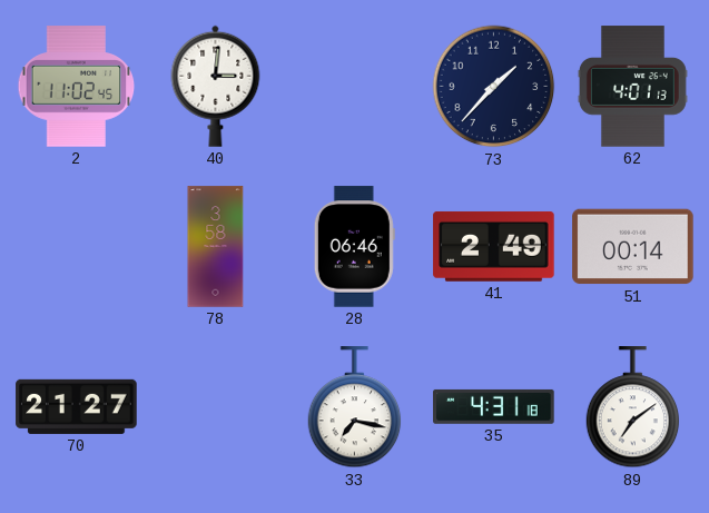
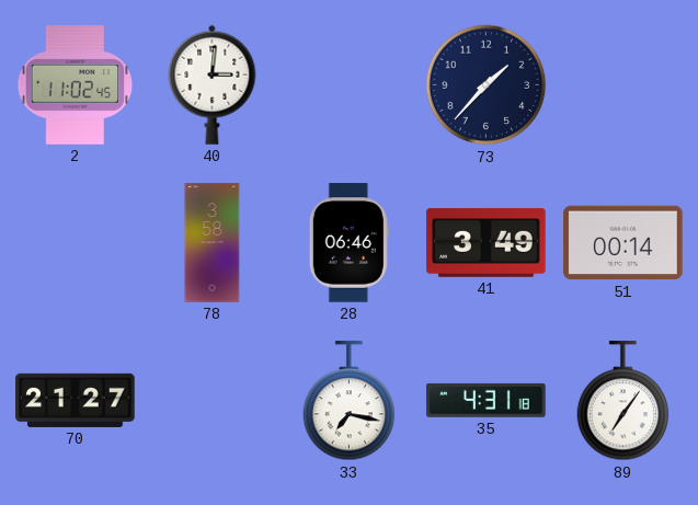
62: 4:01 -> none
41: 2:49 -> 3:49
89: 7:09 -> 7:06
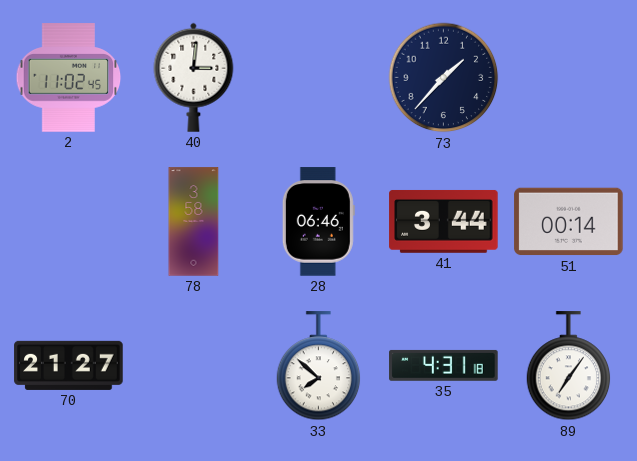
41: 3:49 -> 3:44
33: 7:17 -> 7:52
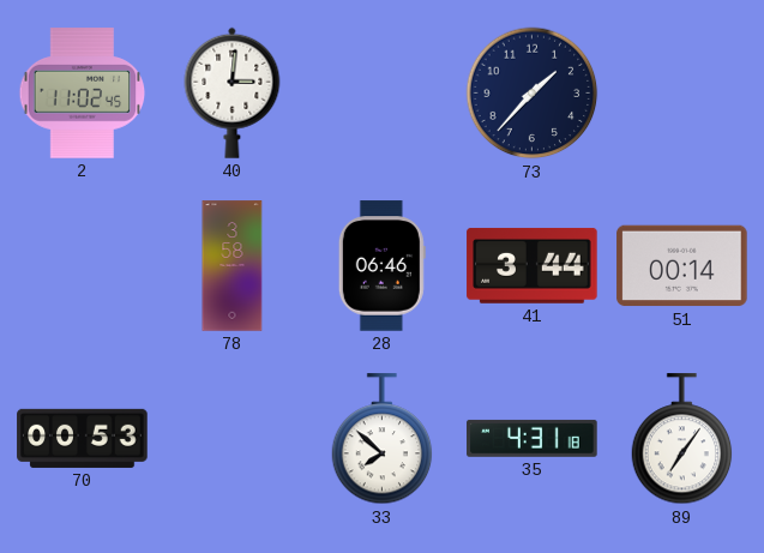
70: 21:27 -> 00:53
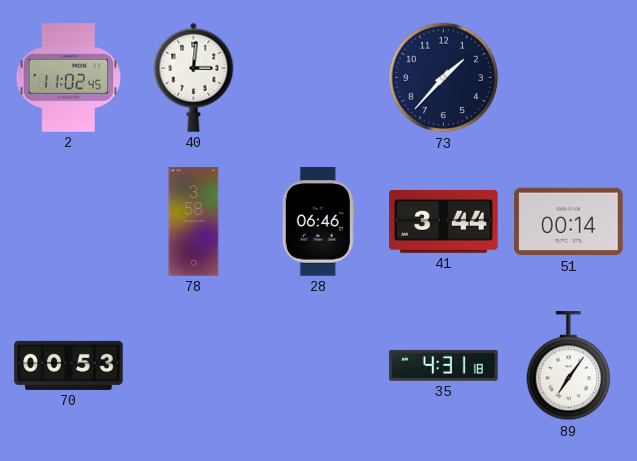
33: 7:52 -> none
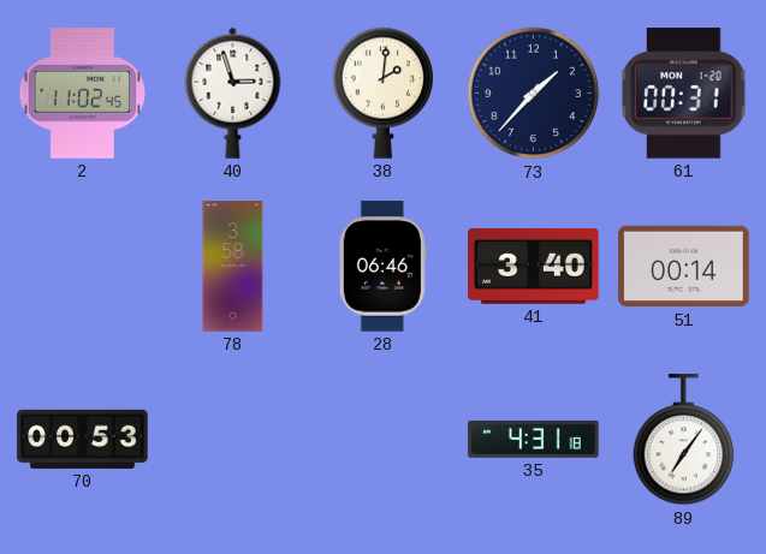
40: 3:01 -> 2:57
38: none -> 2:01
61: none -> 00:31
41: 3:44 -> 3:40
